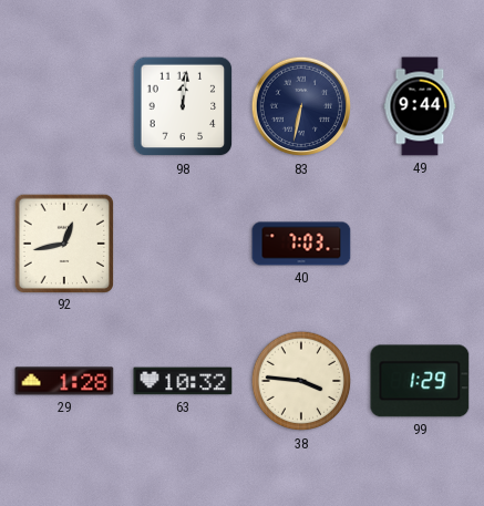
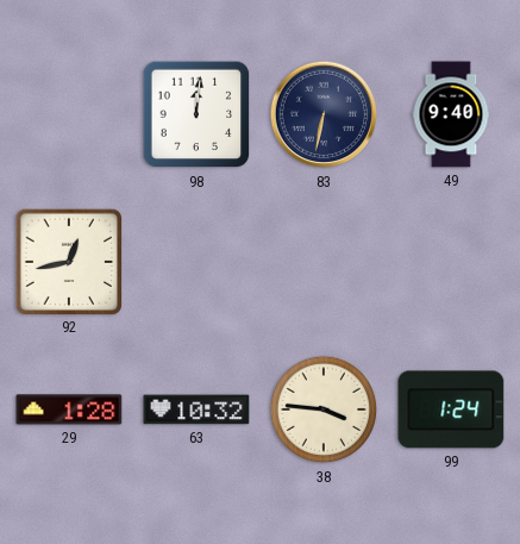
49: 9:44 -> 9:40
40: 7:03 -> none
99: 1:29 -> 1:24
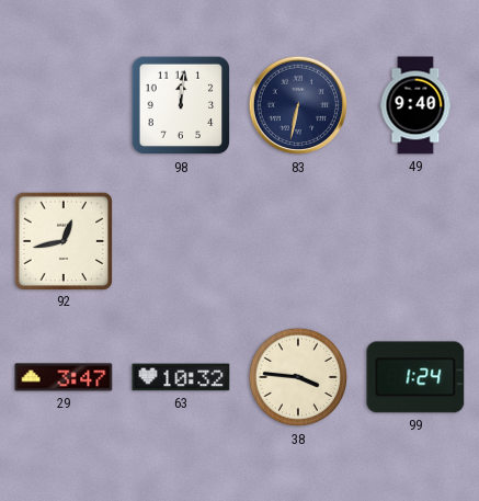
29: 1:28 -> 3:47
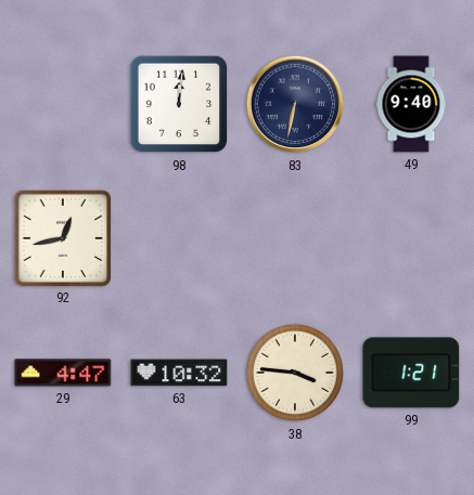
29: 3:47 -> 4:47
99: 1:24 -> 1:21
